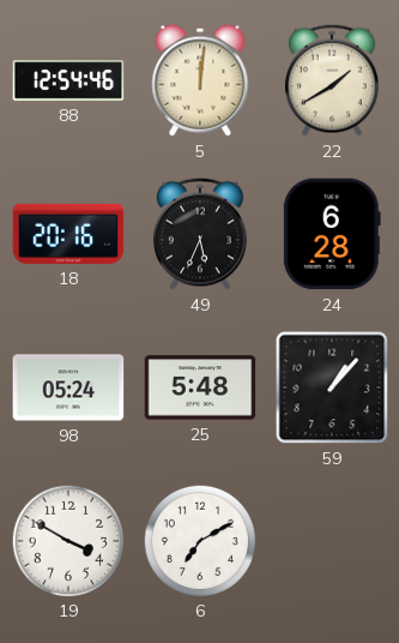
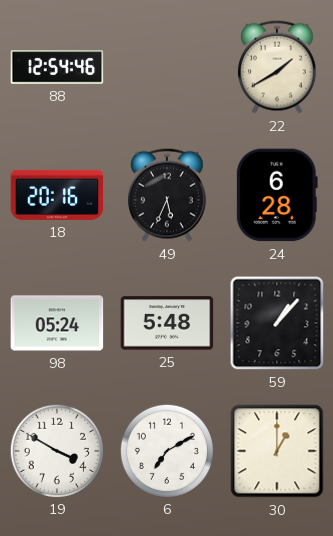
5: 12:01 -> none
30: none -> 1:00
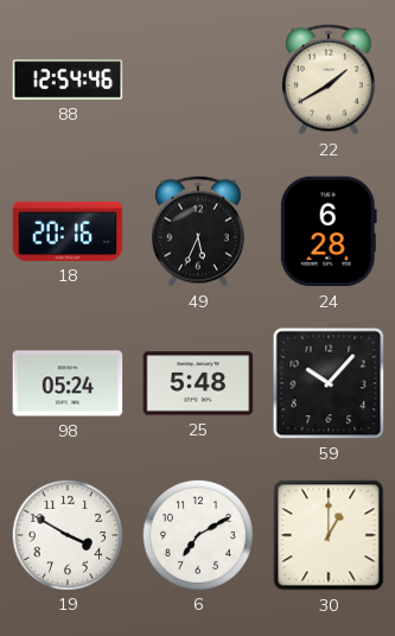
59: 1:07 -> 10:07
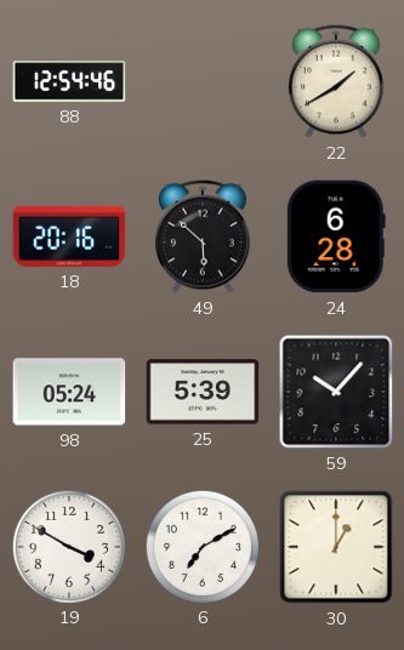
49: 5:34 -> 5:52
25: 5:48 -> 5:39
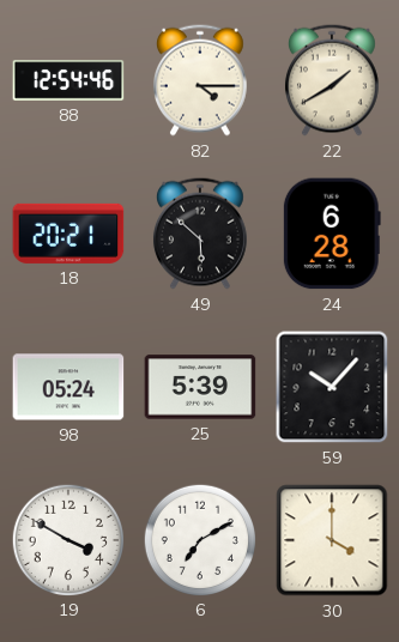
82: none -> 4:15
18: 20:16 -> 20:21
30: 1:00 -> 4:00
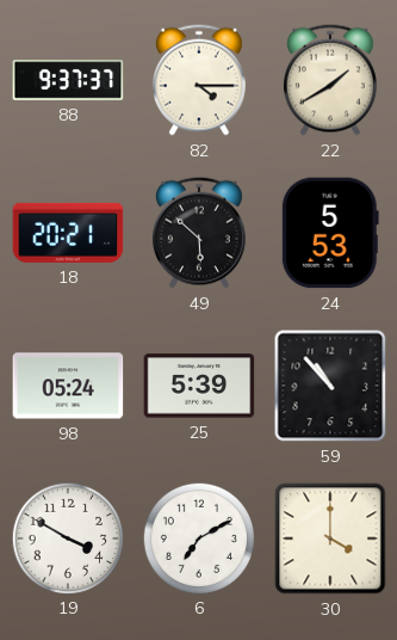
88: 12:54 -> 9:37
24: 6:28 -> 5:53
59: 10:07 -> 10:53
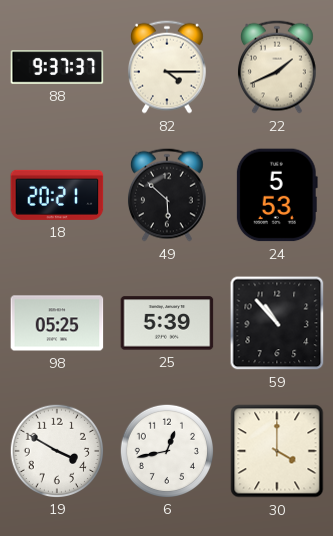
22: 1:40 -> 1:41
98: 05:24 -> 05:25
6: 7:10 -> 12:43
